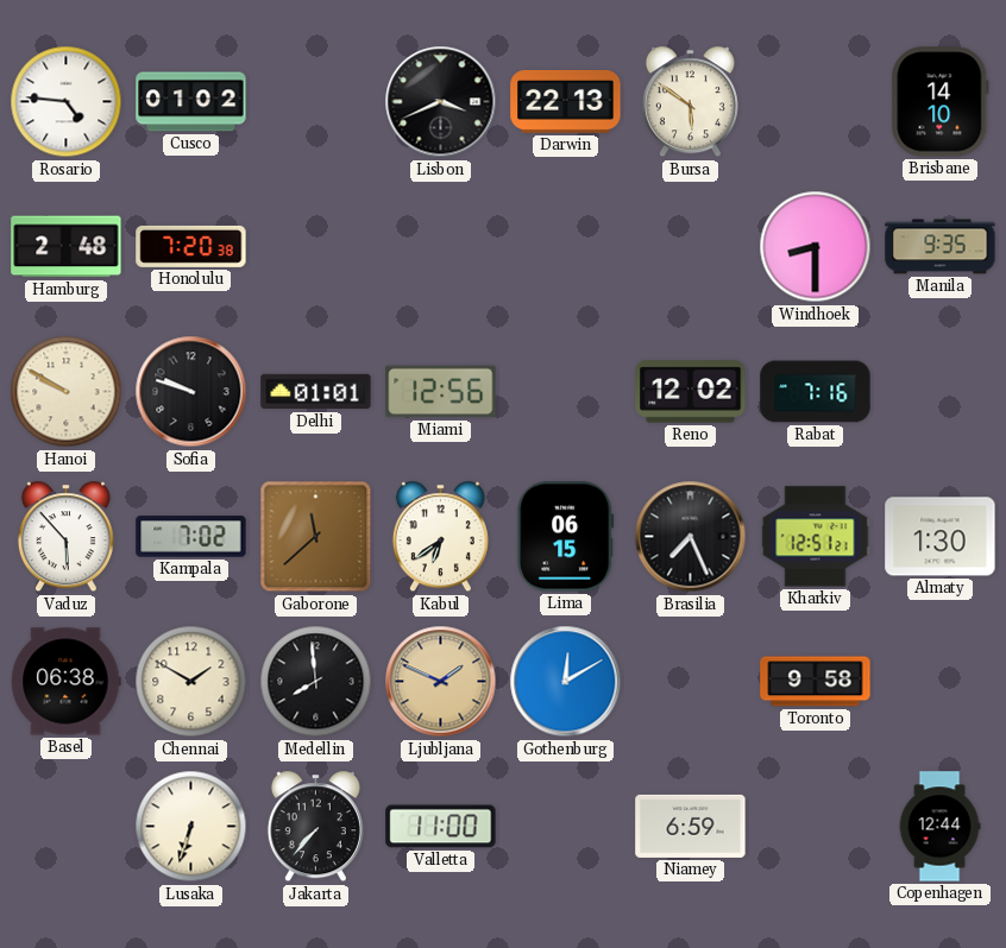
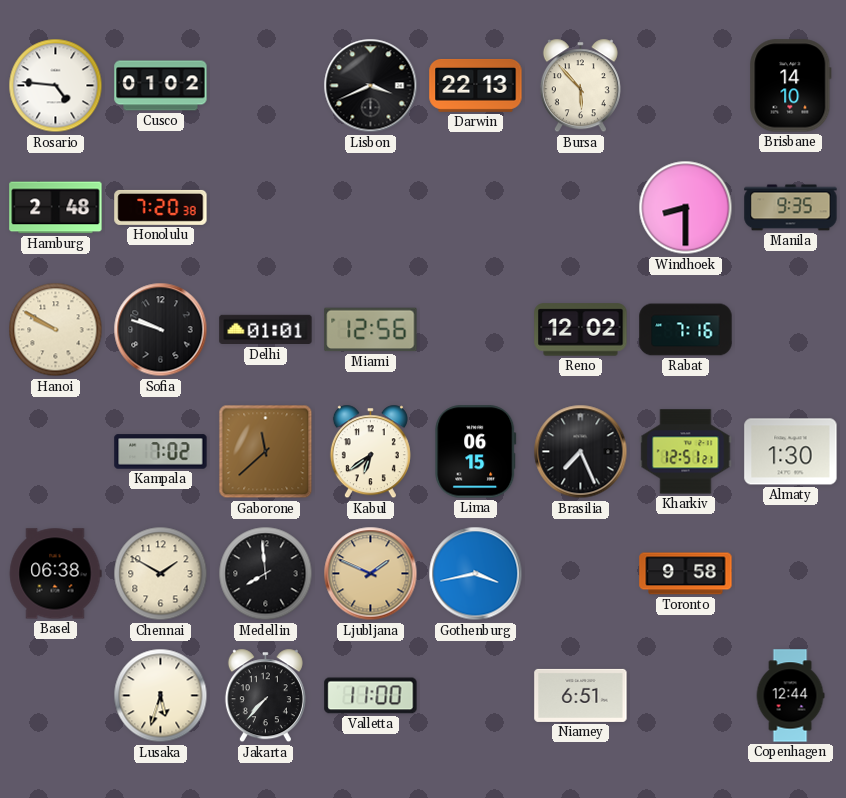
Bursa: 5:51 -> 5:53
Vaduz: 5:53 -> none
Gothenburg: 12:10 -> 3:43
Lusaka: 6:33 -> 5:33
Niamey: 6:59 -> 6:51
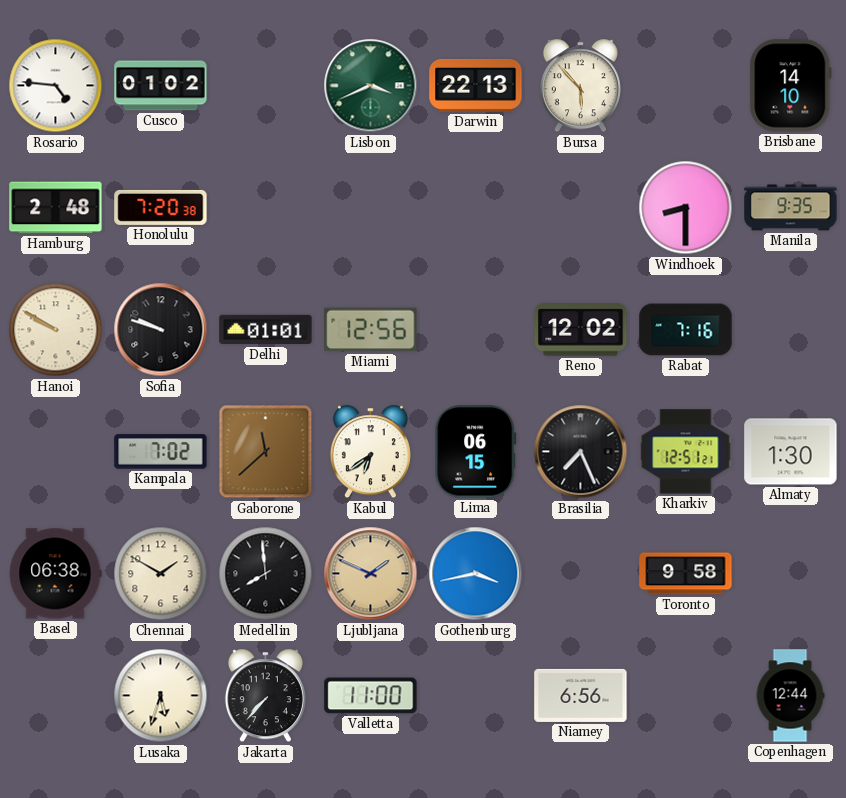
Lisbon dial: black -> green
Niamey: 6:51 -> 6:56
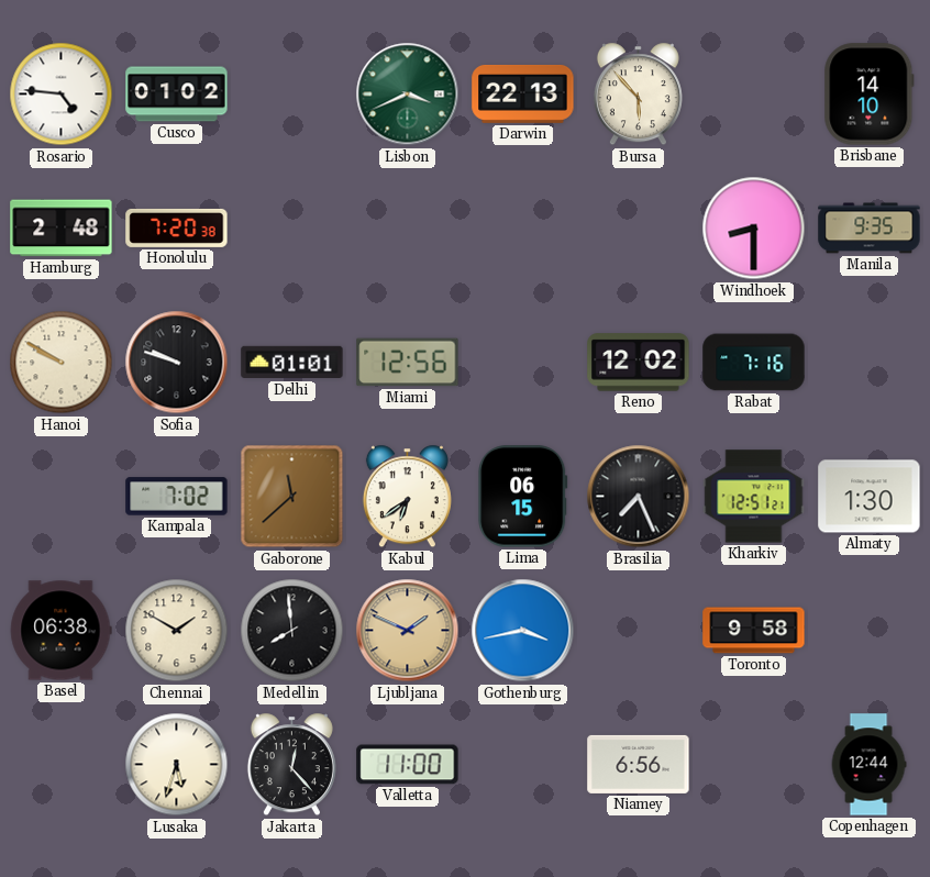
Jakarta: 7:37 -> 12:23
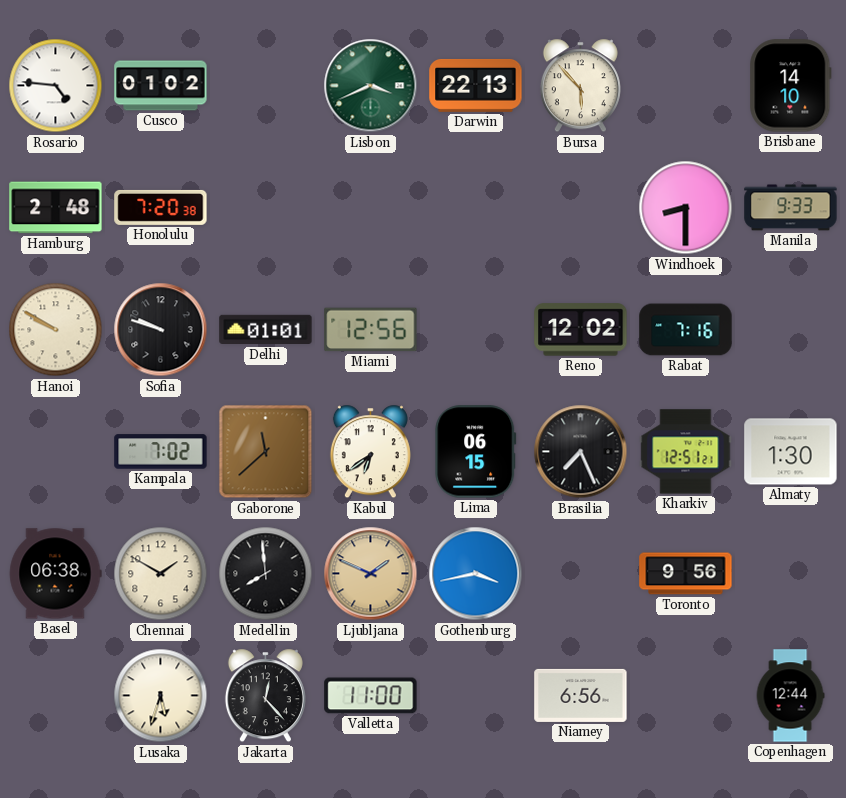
Manila: 9:35 -> 9:33
Toronto: 9:58 -> 9:56
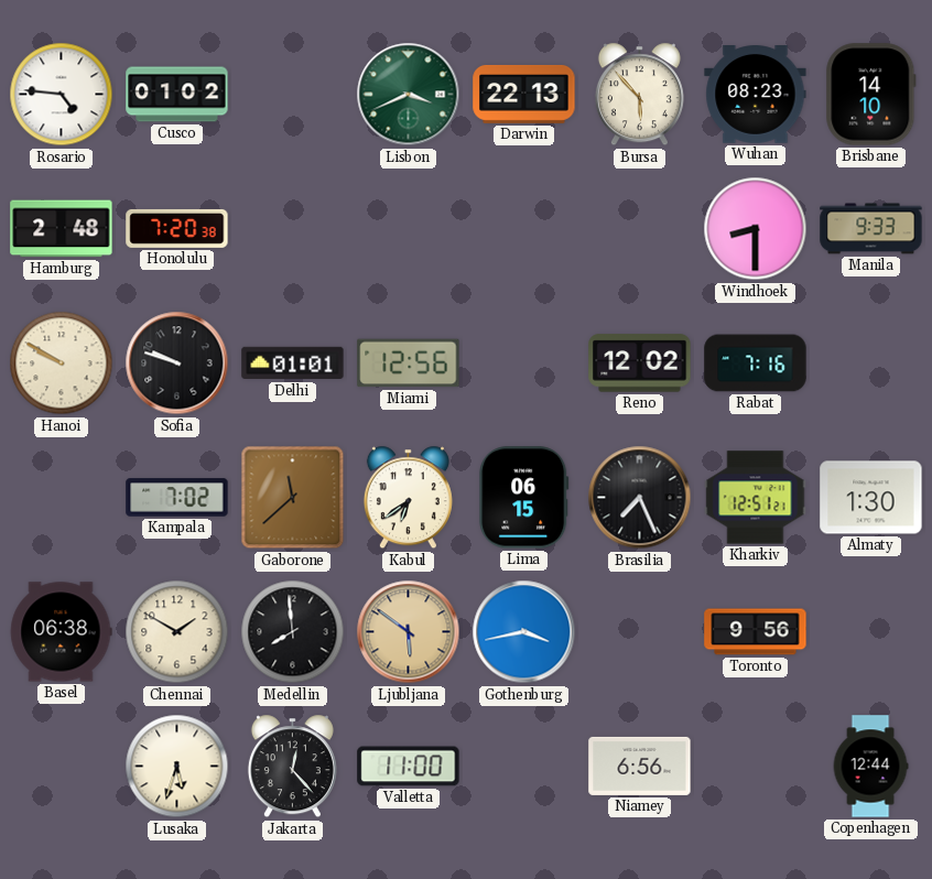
Wuhan: none -> 08:23
Ljubljana: 1:49 -> 5:51
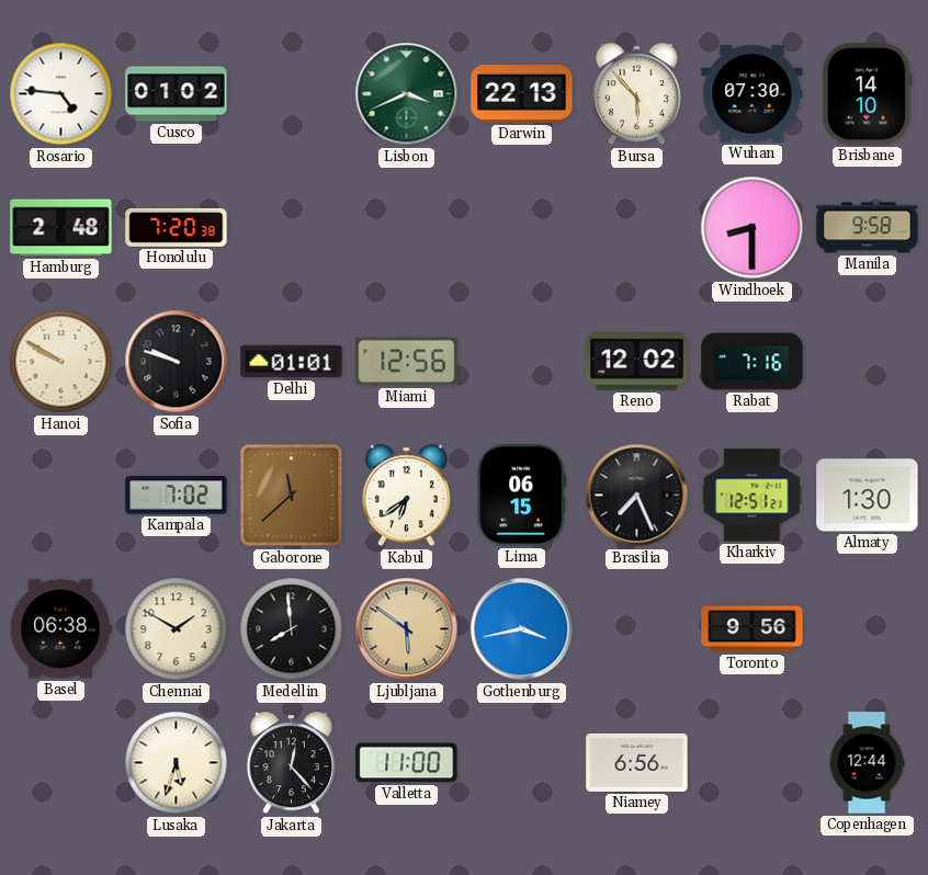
Wuhan: 08:23 -> 07:30
Manila: 9:33 -> 9:58
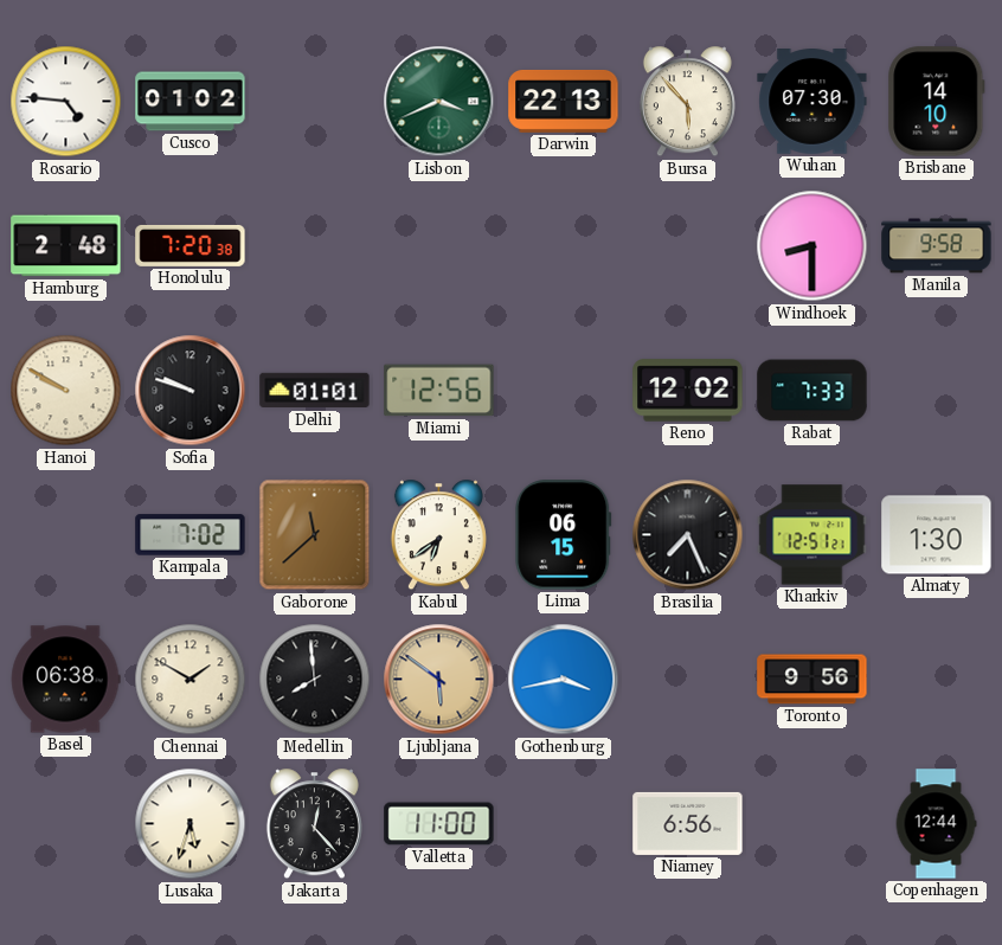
Rabat: 7:16 -> 7:33
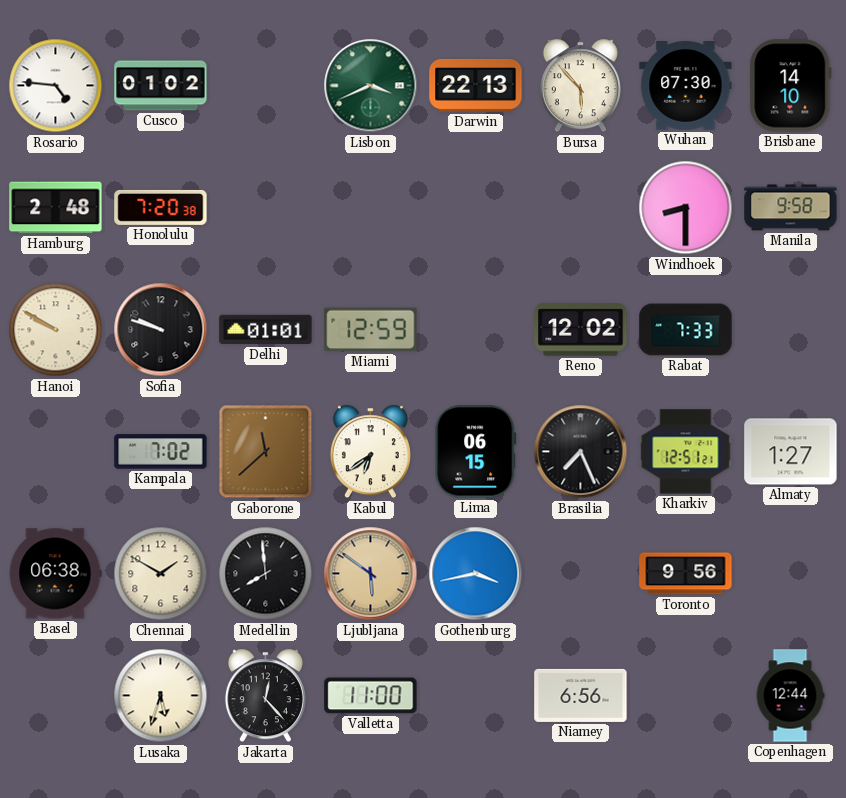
Miami: 12:56 -> 12:59
Almaty: 1:30 -> 1:27
